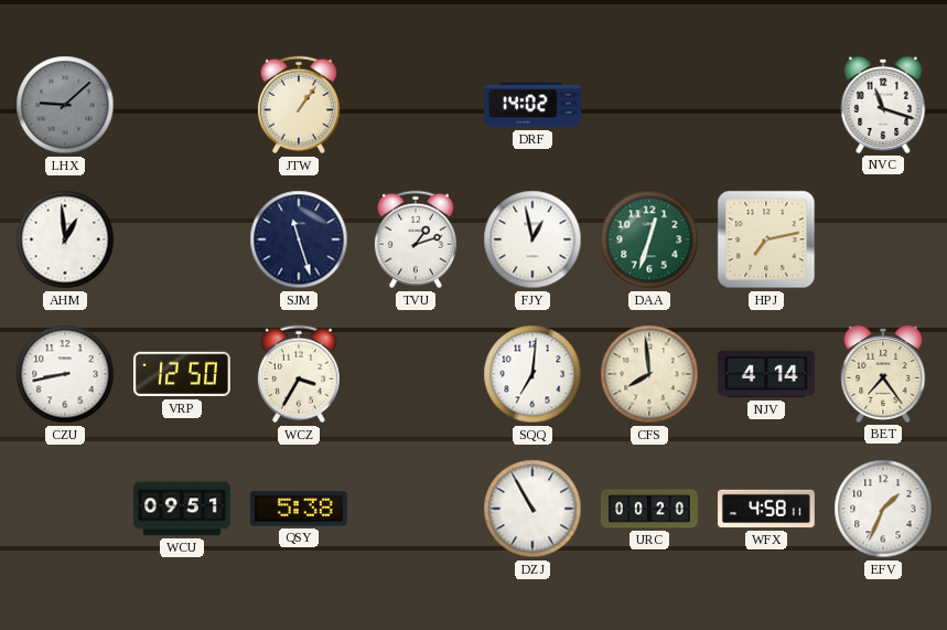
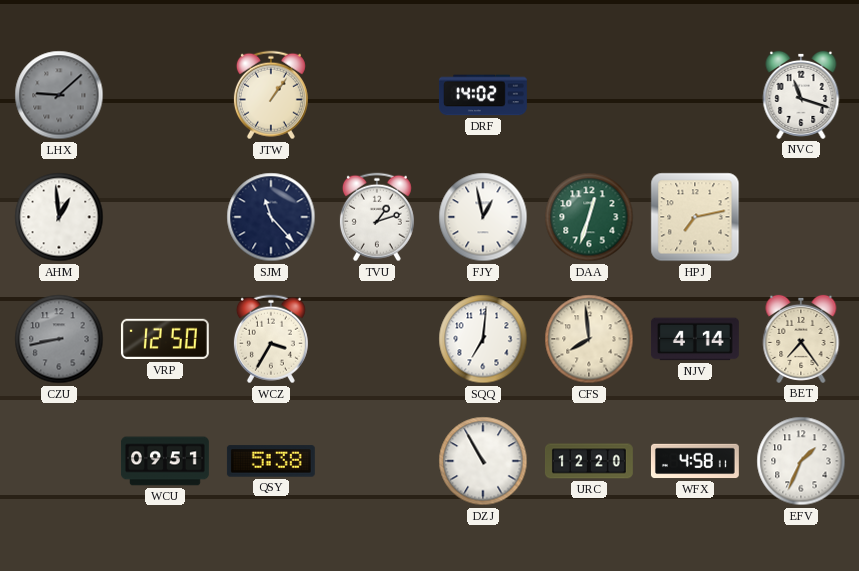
SJM: 11:27 -> 11:23
CZU dial: white -> grey
URC: 00:20 -> 12:20
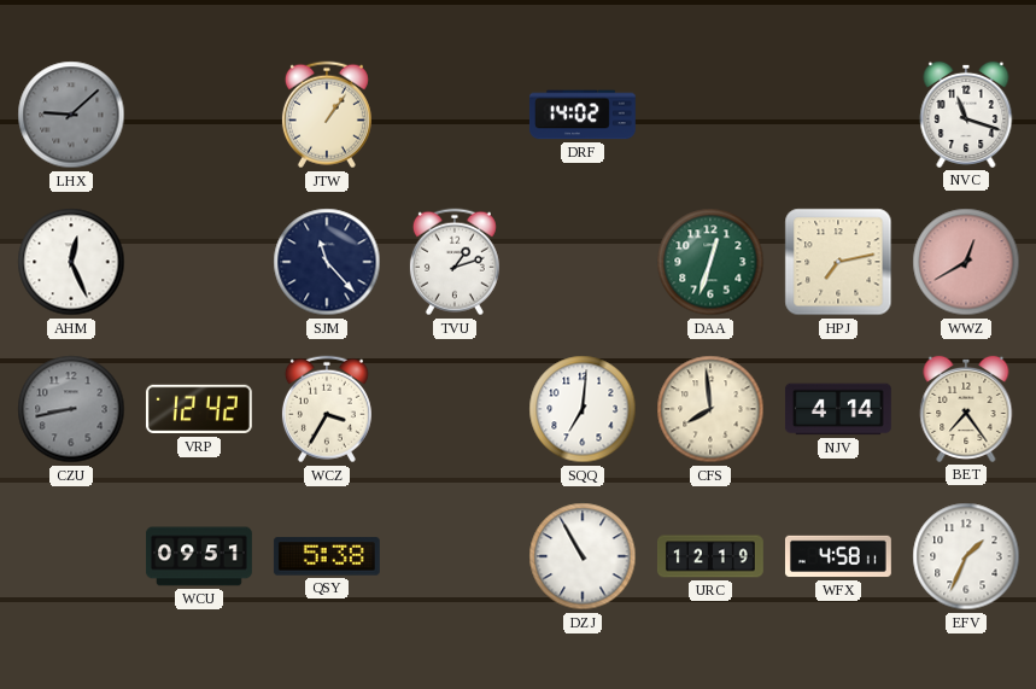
AHM: 12:59 -> 12:26
FJY: 12:58 -> none
WWZ: none -> 12:40
VRP: 12:50 -> 12:42
URC: 12:20 -> 12:19
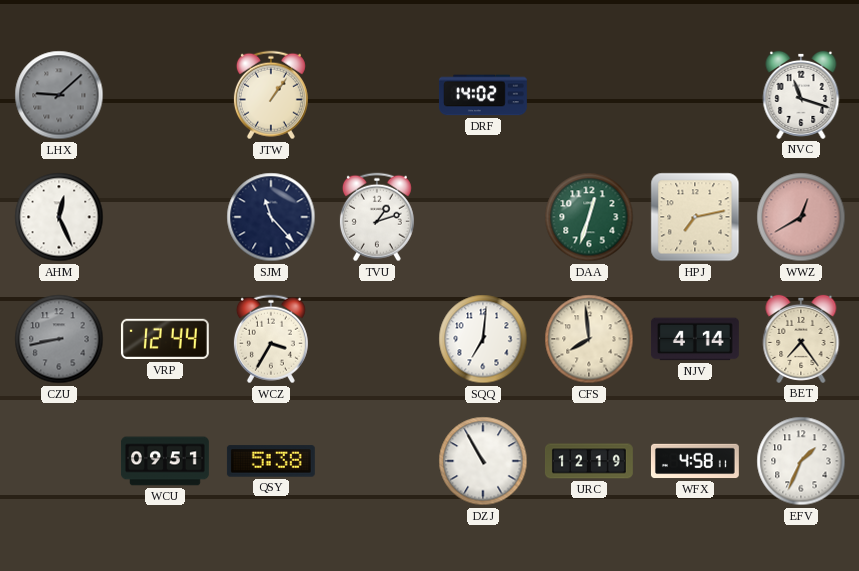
VRP: 12:42 -> 12:44
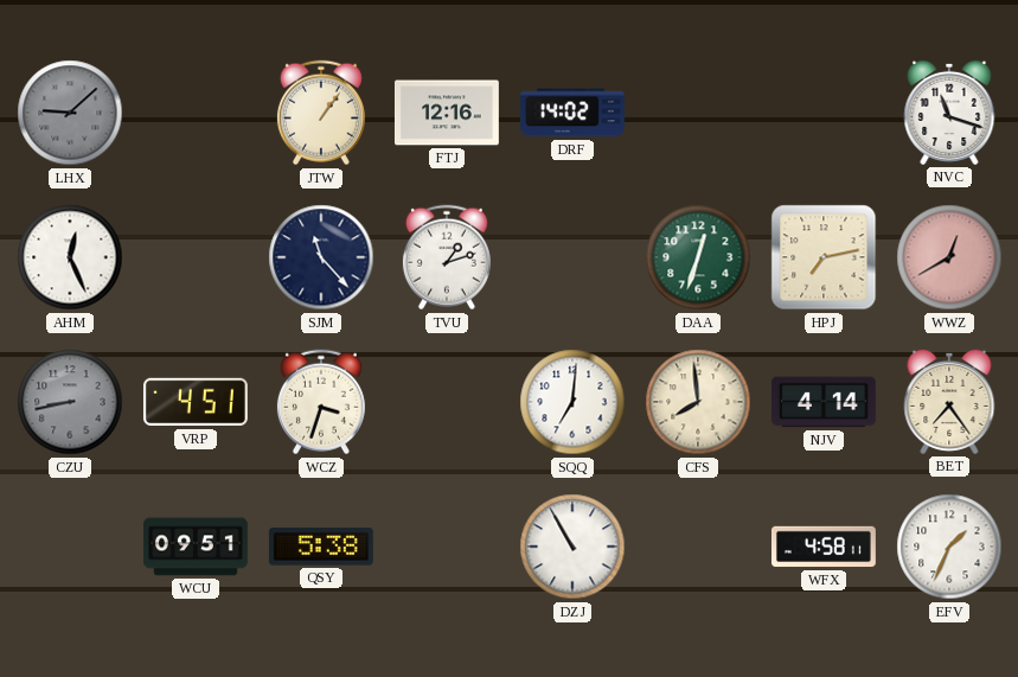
FTJ: none -> 12:16
VRP: 12:44 -> 4:51
WCZ: 3:35 -> 3:33
URC: 12:19 -> none
